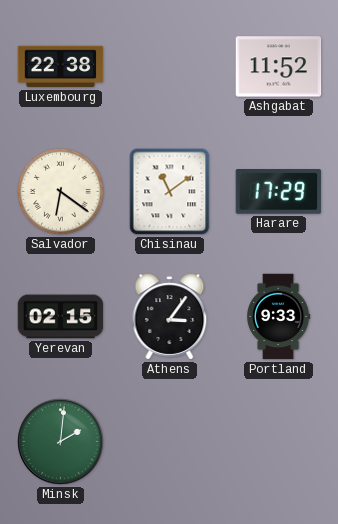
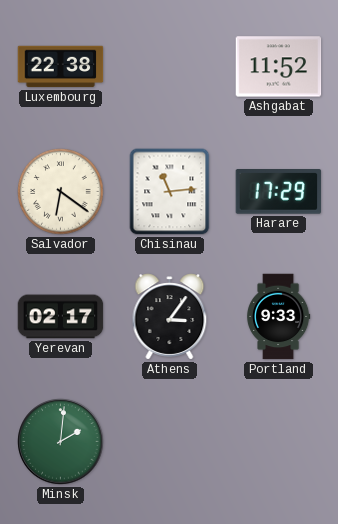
Chisinau: 11:09 -> 11:14
Yerevan: 02:15 -> 02:17
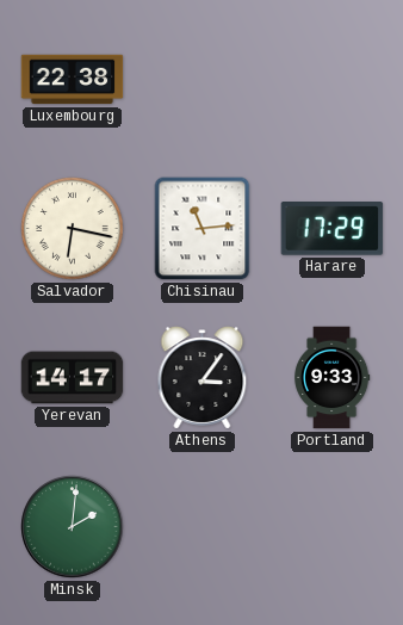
Ashgabat: 11:52 -> none
Salvador: 6:21 -> 6:17
Yerevan: 02:17 -> 14:17
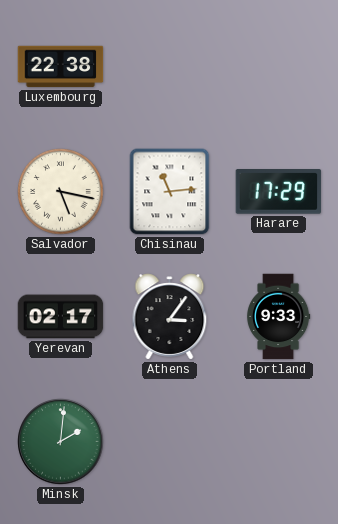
Salvador: 6:17 -> 5:17
Yerevan: 14:17 -> 02:17
